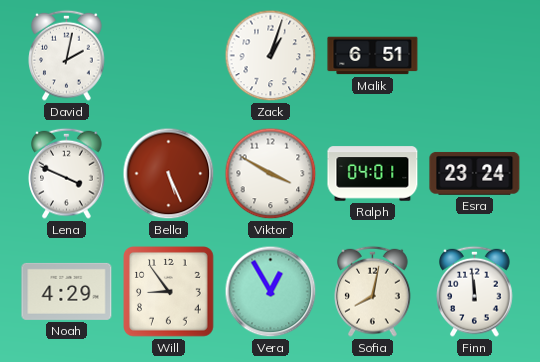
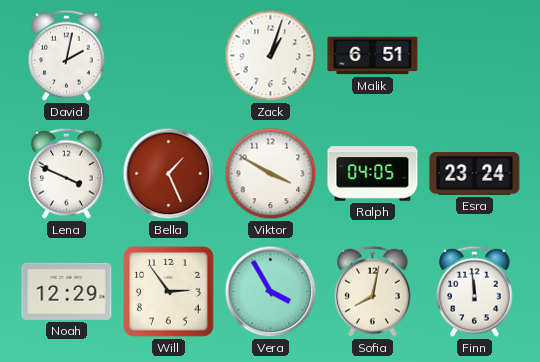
Bella: 5:26 -> 1:26
Ralph: 04:01 -> 04:05
Noah: 4:29 -> 12:29
Will: 8:54 -> 2:54
Vera: 12:55 -> 3:55
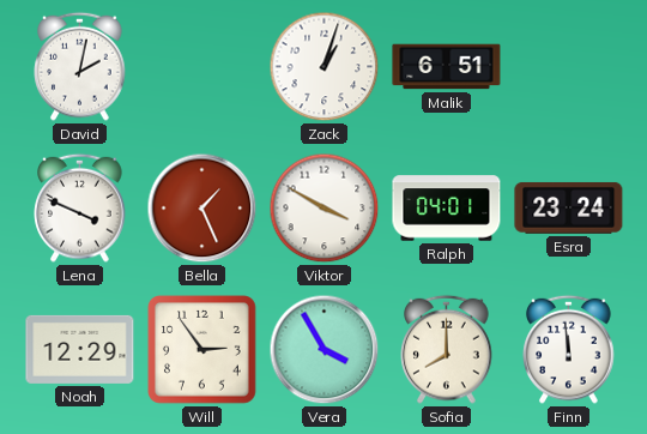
Ralph: 04:05 -> 04:01
Sofia: 8:02 -> 8:00
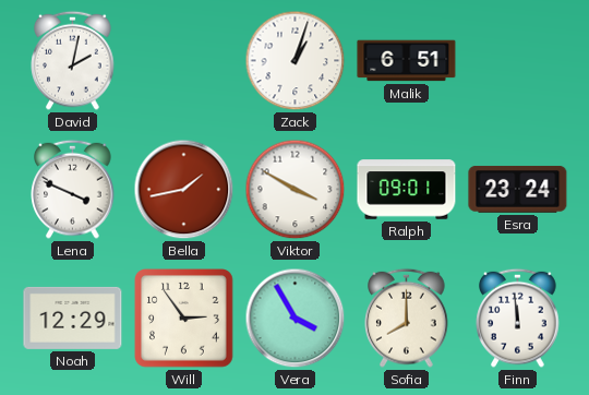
Bella: 1:26 -> 1:43
Ralph: 04:01 -> 09:01
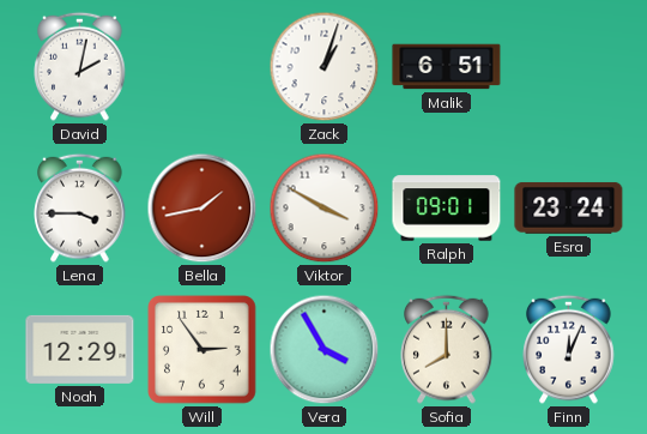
Lena: 3:49 -> 3:45
Finn: 11:59 -> 12:04
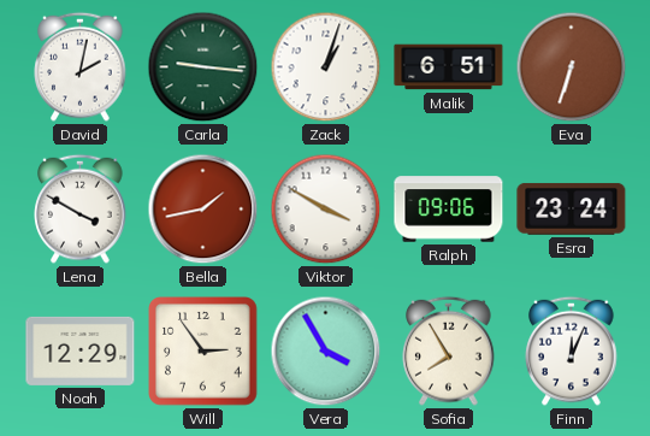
Carla: none -> 9:16
Eva: none -> 6:33
Lena: 3:45 -> 3:50
Ralph: 09:01 -> 09:06
Sofia: 8:00 -> 7:55
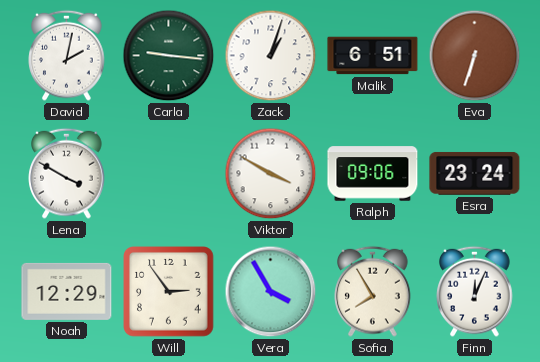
Bella: 1:43 -> none
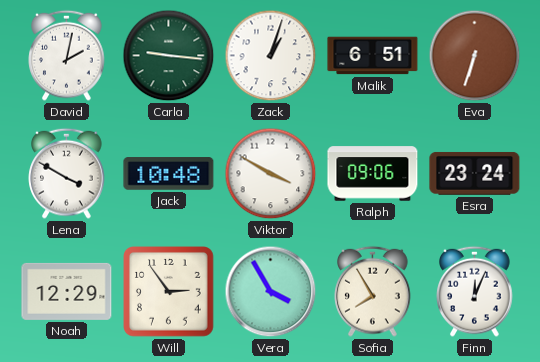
Jack: none -> 10:48
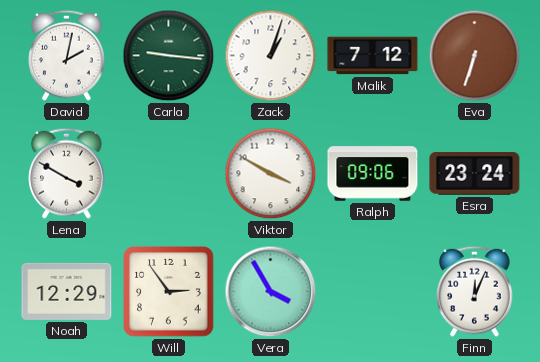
Malik: 6:51 -> 7:12
Jack: 10:48 -> none
Sofia: 7:55 -> none
